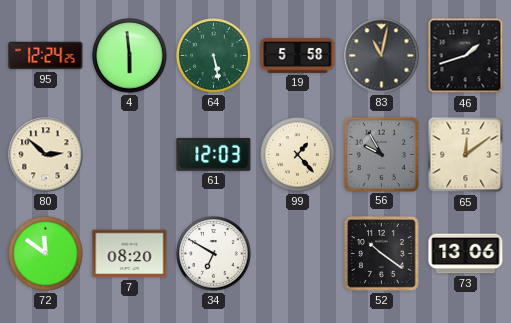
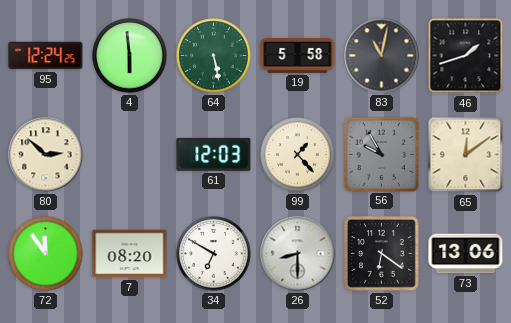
72: 11:51 -> 11:54
26: none -> 8:30
52: 10:21 -> 6:21
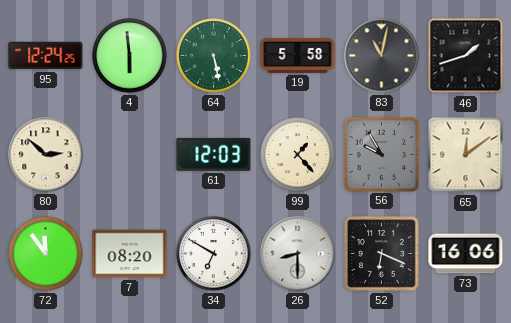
52: 6:21 -> 6:19
73: 13:06 -> 16:06
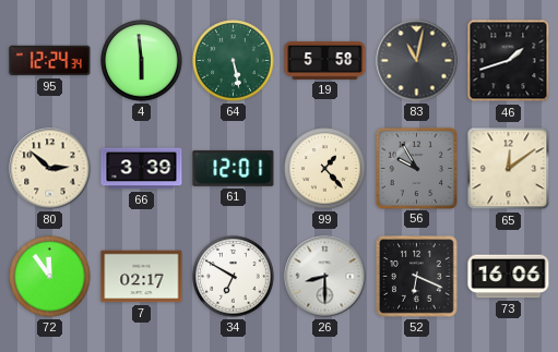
95: 12:24:25 -> 12:24:34
66: none -> 3:39
61: 12:03 -> 12:01
7: 08:20 -> 02:17
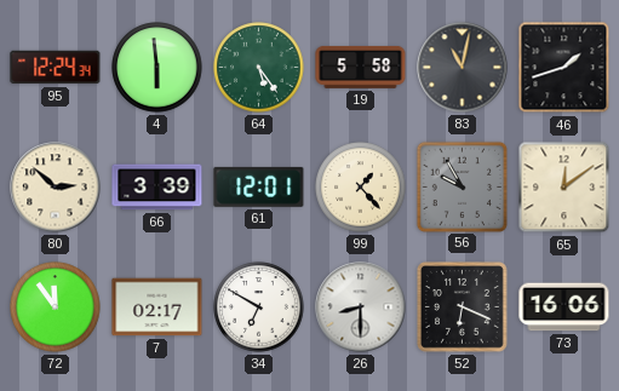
64: 5:28 -> 5:24
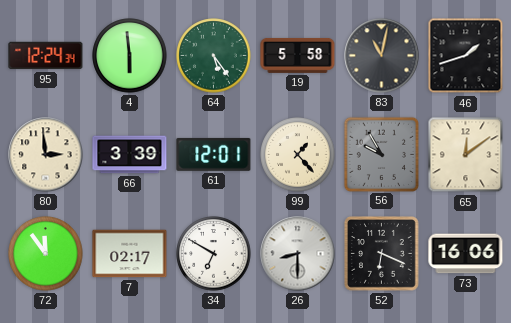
80: 2:52 -> 2:59
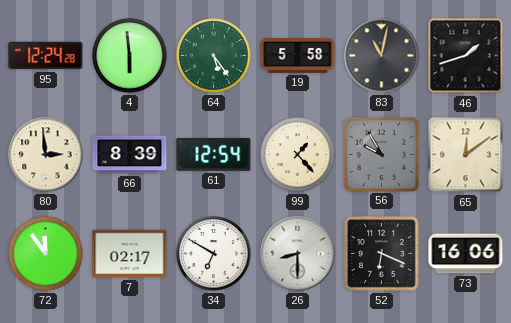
95: 12:24:34 -> 12:24:28
66: 3:39 -> 8:39
61: 12:01 -> 12:54
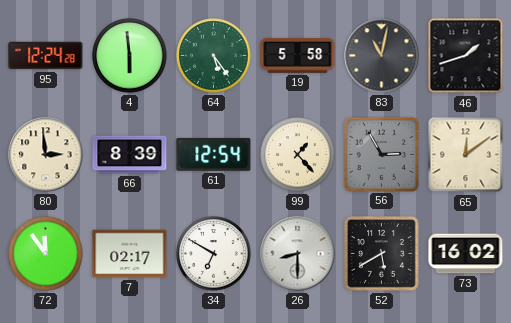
56: 9:55 -> 2:55
52: 6:19 -> 5:40
73: 16:06 -> 16:02
